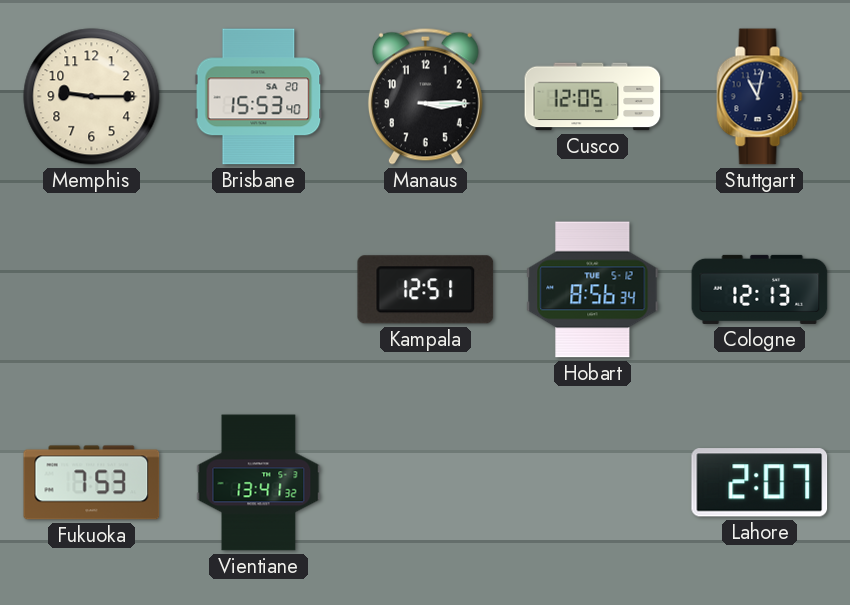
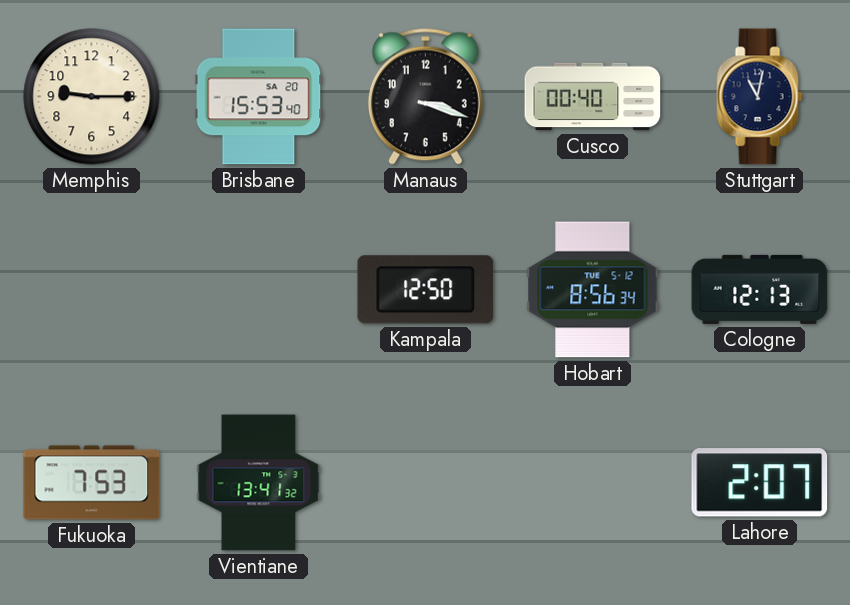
Manaus: 3:15 -> 3:18
Cusco: 12:05 -> 00:40
Kampala: 12:51 -> 12:50
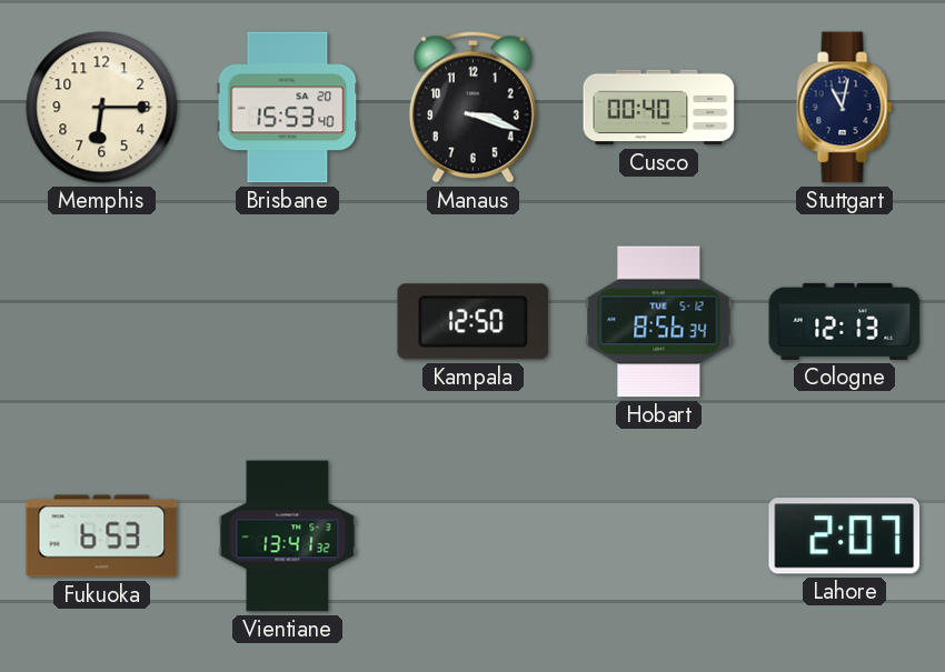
Memphis: 9:15 -> 6:15
Fukuoka: 7:53 -> 6:53
